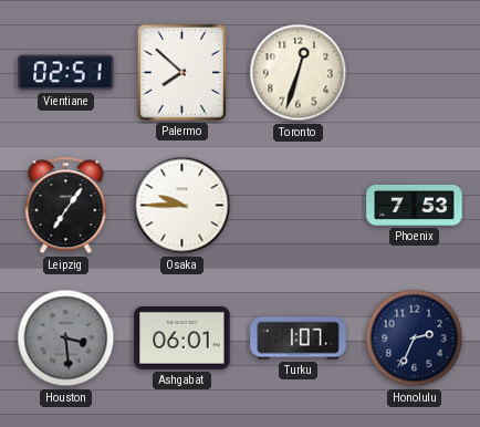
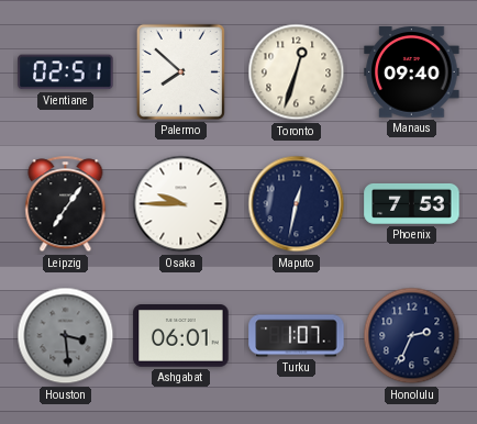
Manaus: none -> 09:40
Maputo: none -> 12:32
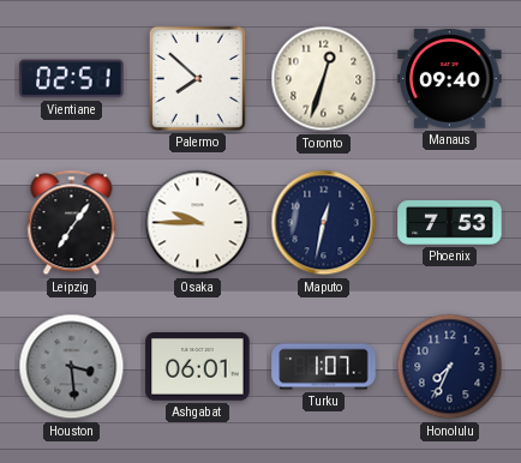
Honolulu: 2:34 -> 7:34
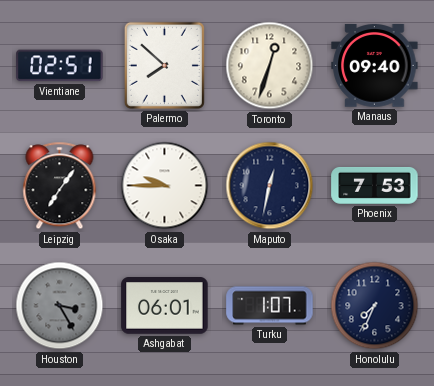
Houston: 3:29 -> 3:25
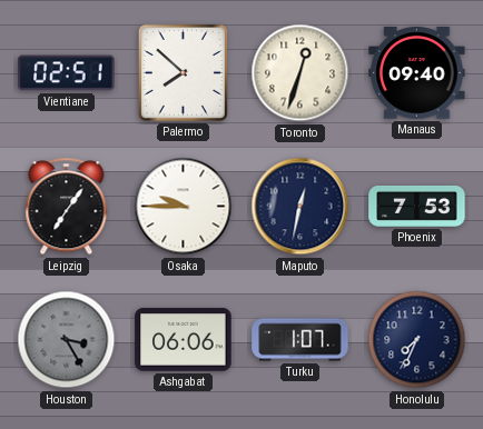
Ashgabat: 06:01 -> 06:06
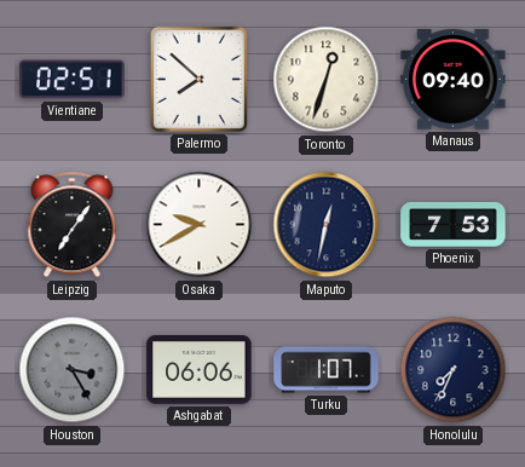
Osaka: 9:45 -> 9:40
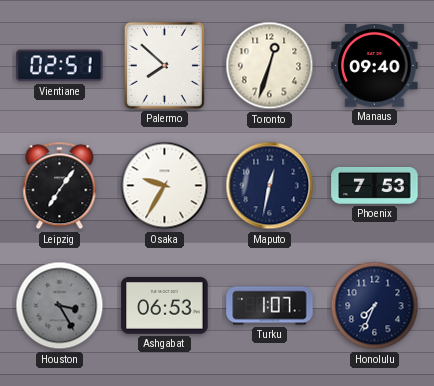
Osaka: 9:40 -> 9:35
Ashgabat: 06:06 -> 06:53
